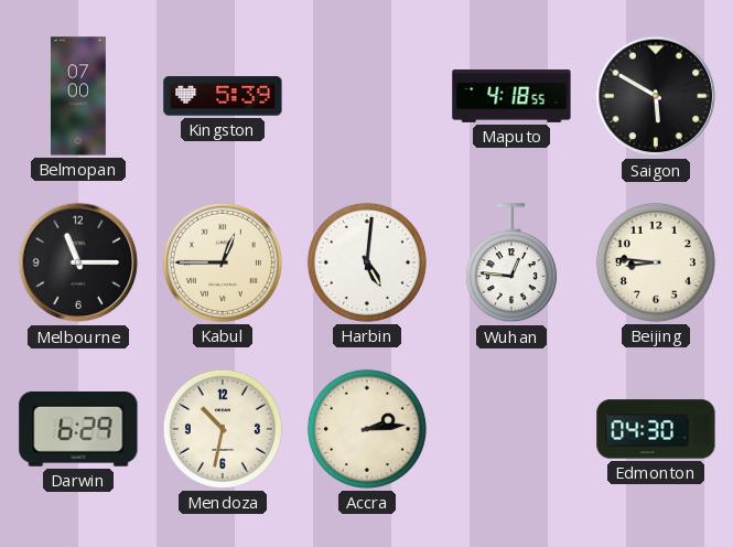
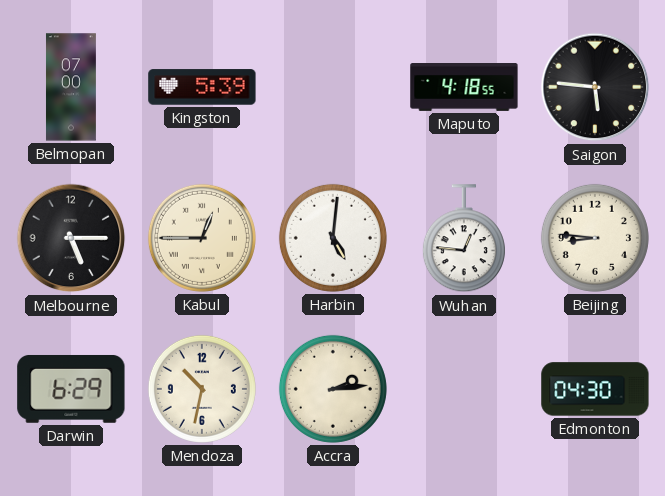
Saigon: 5:50 -> 5:46
Melbourne: 11:15 -> 5:15
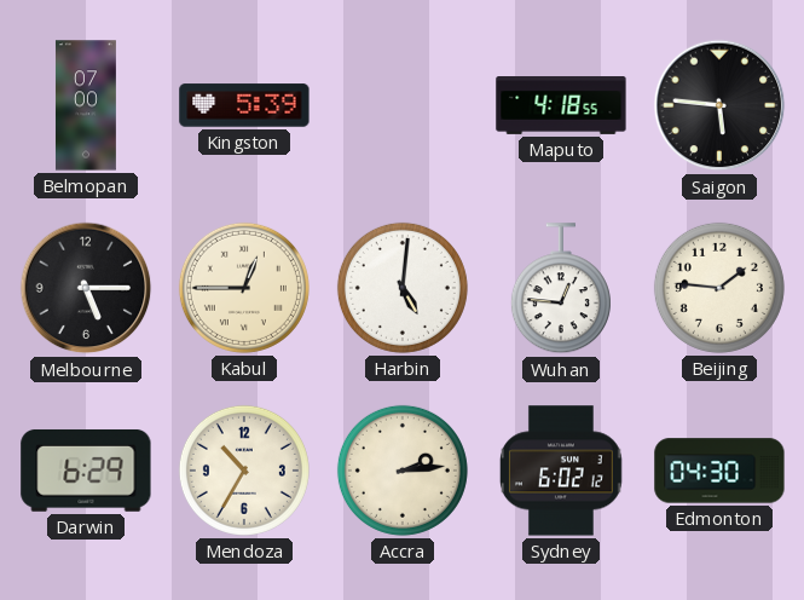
Beijing: 8:46 -> 1:46
Mendoza: 10:32 -> 10:35
Sydney: none -> 6:02
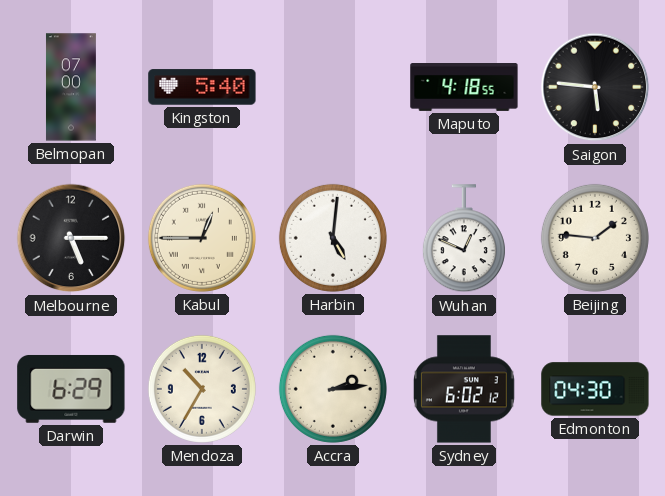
Kingston: 5:39 -> 5:40
Wuhan: 12:46 -> 12:49
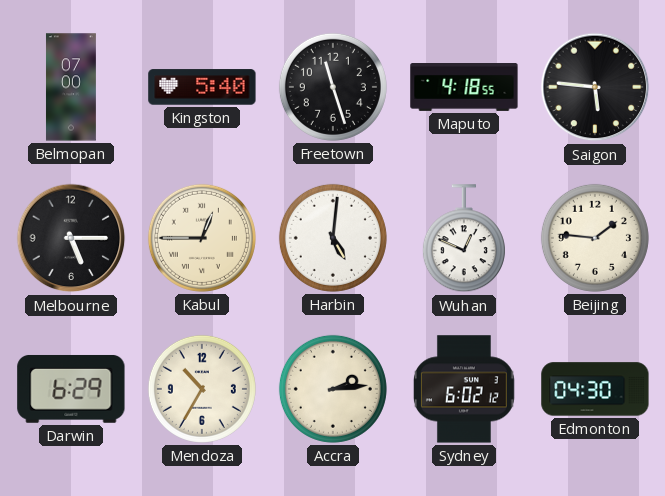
Freetown: none -> 11:27
